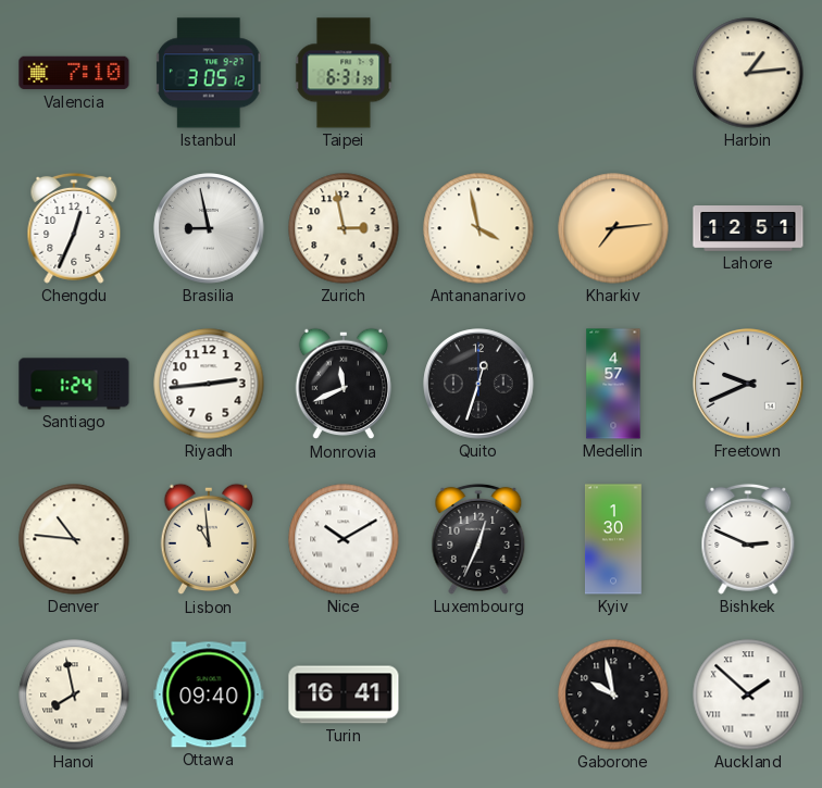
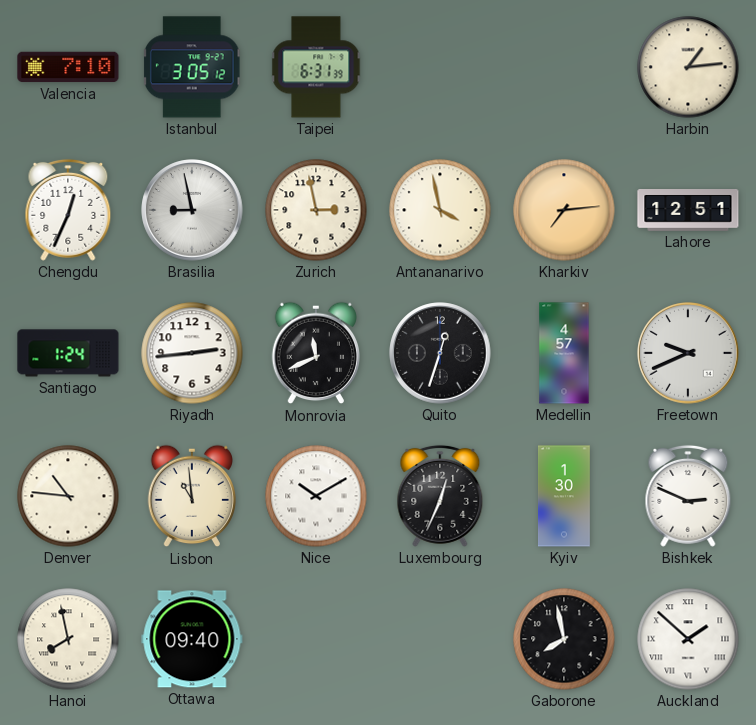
Turin: 16:41 -> none
Gaborone: 9:58 -> 7:58
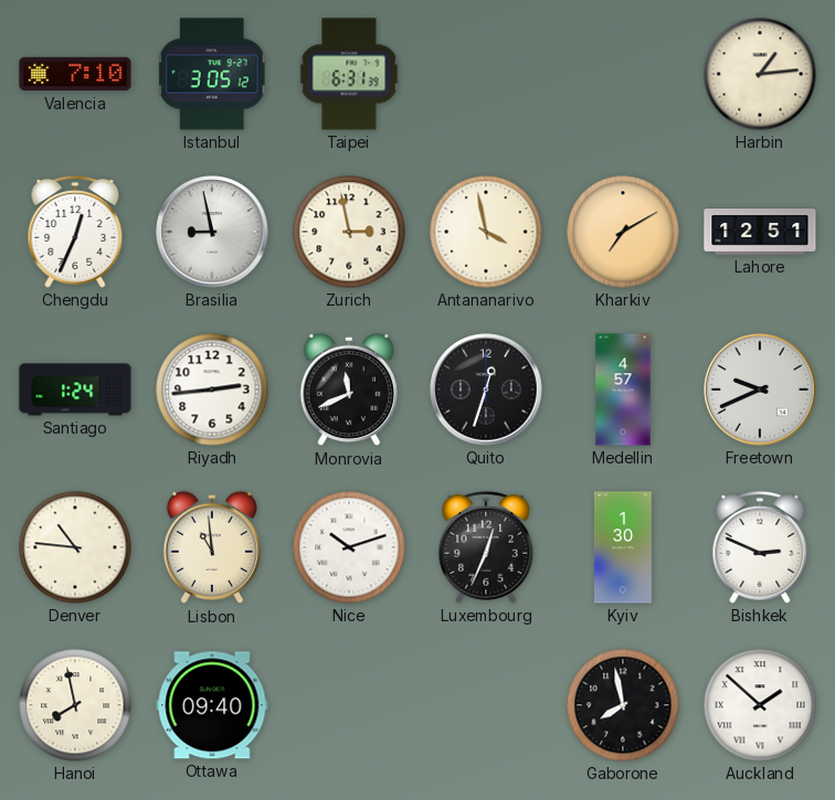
Kharkiv: 7:14 -> 7:10
Nice: 10:10 -> 10:12
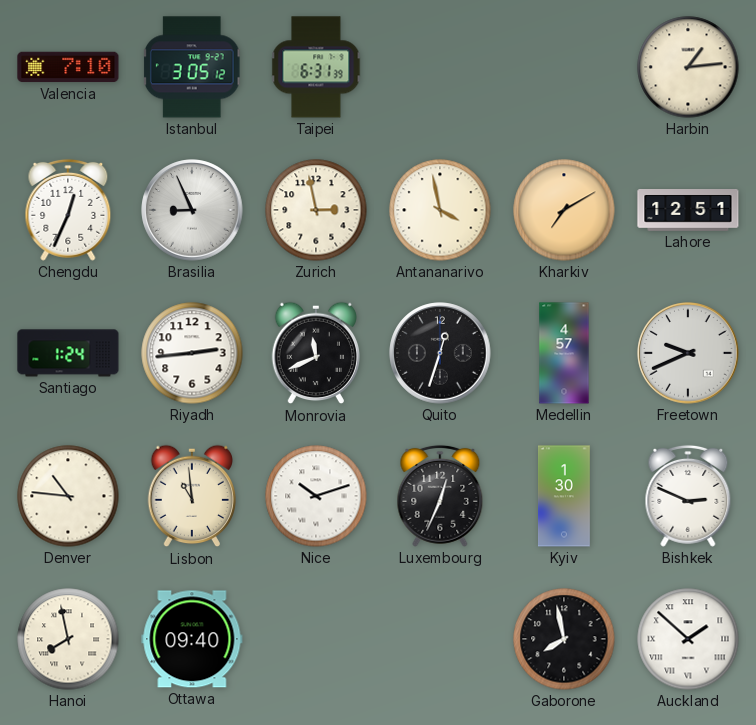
Brasilia: 8:58 -> 8:56
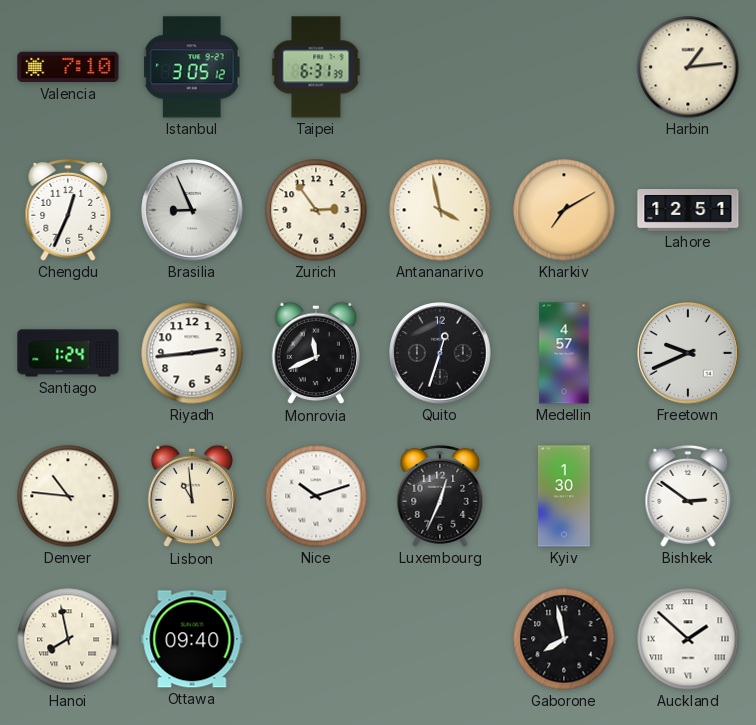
Zurich: 2:58 -> 2:54
Bishkek: 2:49 -> 2:51
